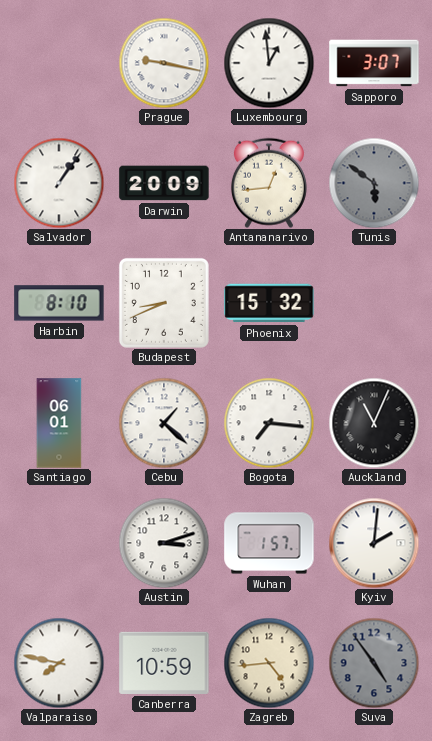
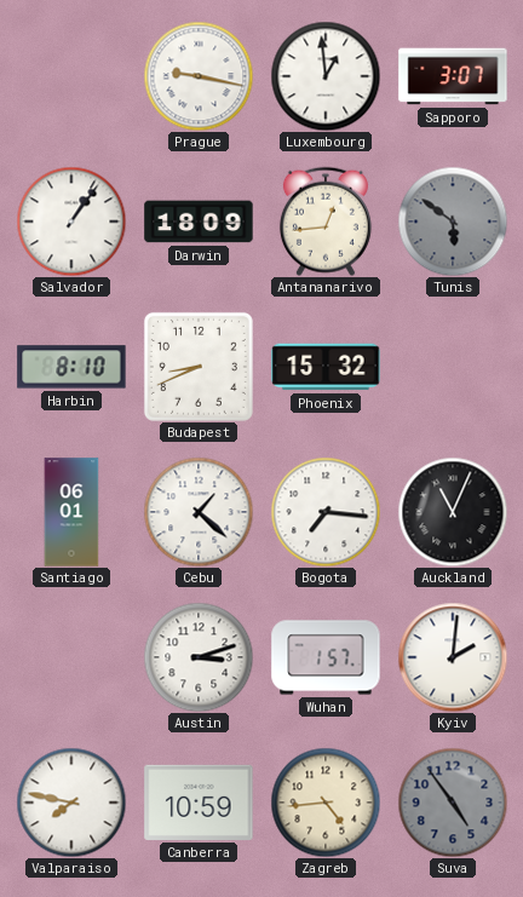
Darwin: 20:09 -> 18:09
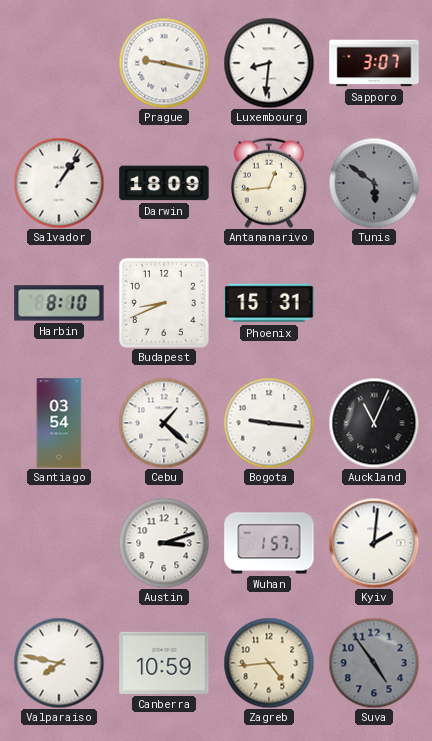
Luxembourg: 12:59 -> 8:31
Phoenix: 15:32 -> 15:31
Santiago: 06:01 -> 03:54
Bogota: 7:16 -> 9:16
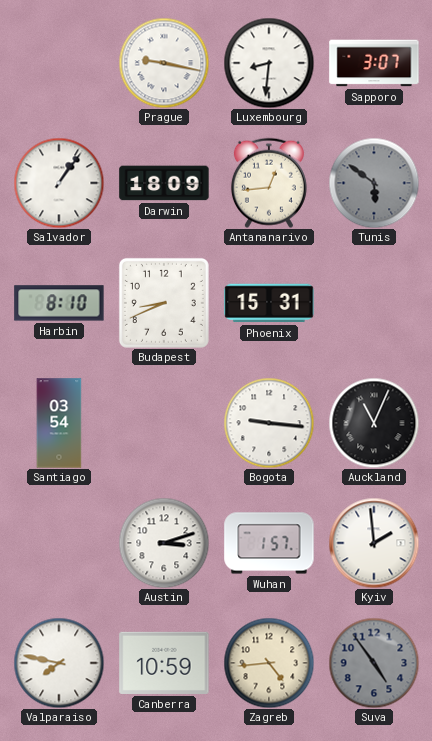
Cebu: 1:22 -> none
Kyiv: 2:01 -> 1:59
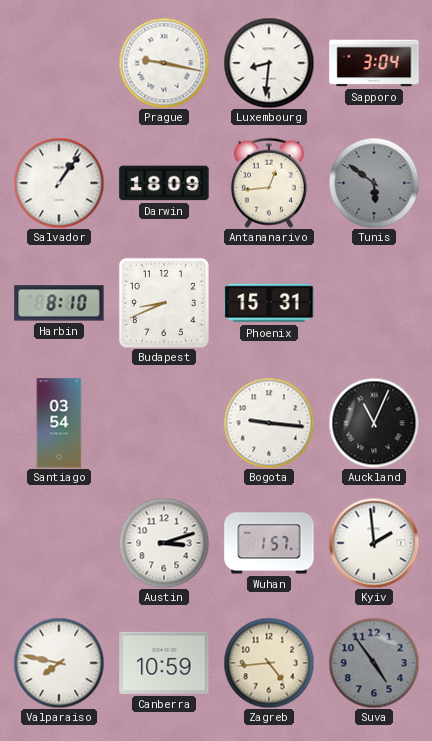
Sapporo: 3:07 -> 3:04
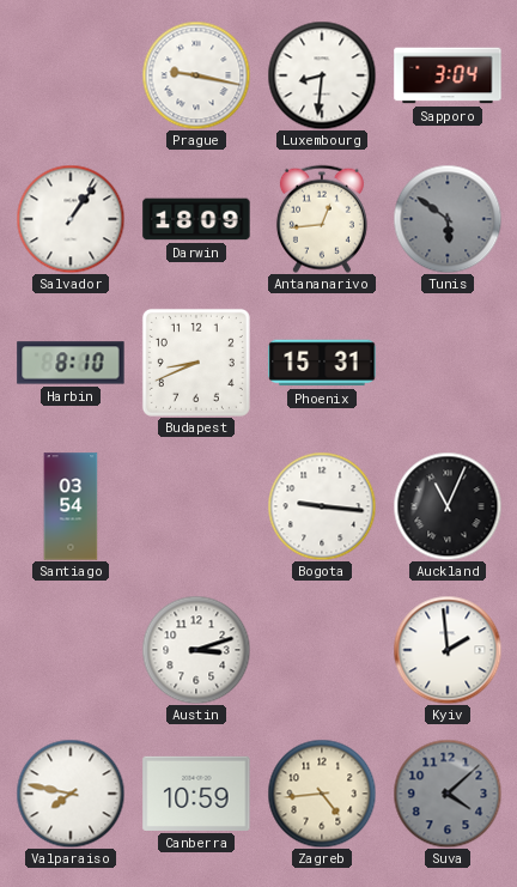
Wuhan: 1:57 -> none
Suva: 4:54 -> 4:08
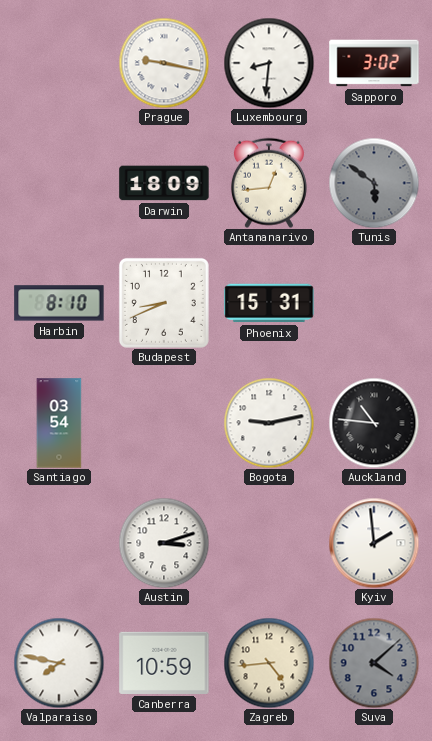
Sapporo: 3:04 -> 3:02
Salvador: 1:06 -> none
Bogota: 9:16 -> 9:13
Auckland: 11:04 -> 10:46
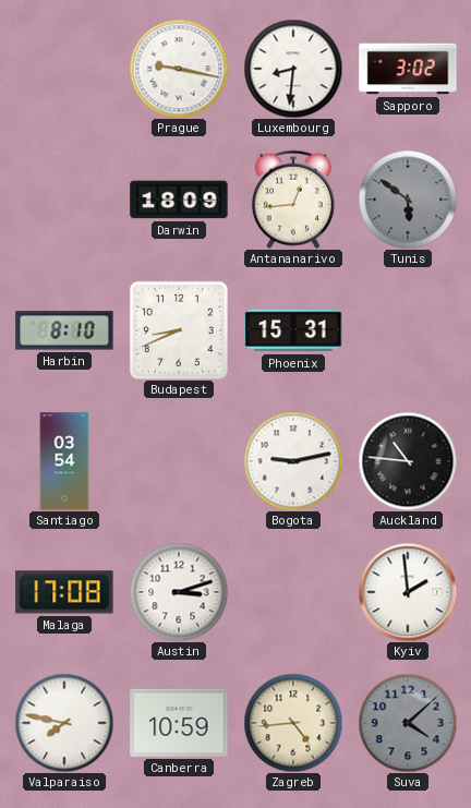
Malaga: none -> 17:08
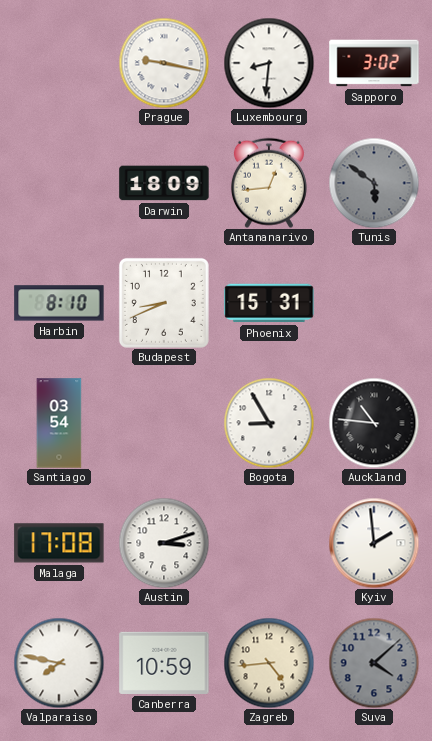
Bogota: 9:13 -> 8:55
